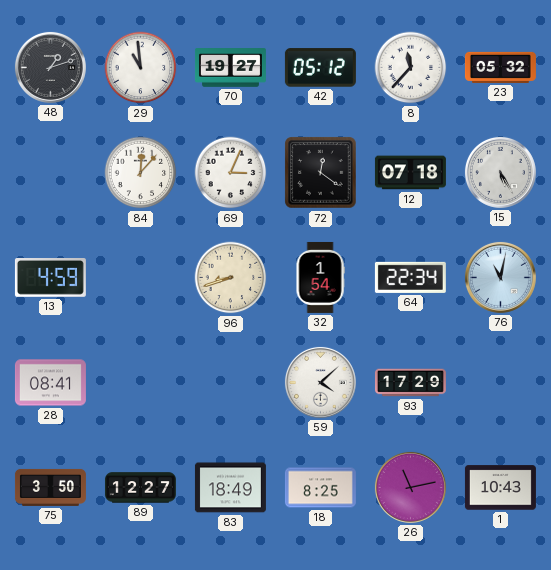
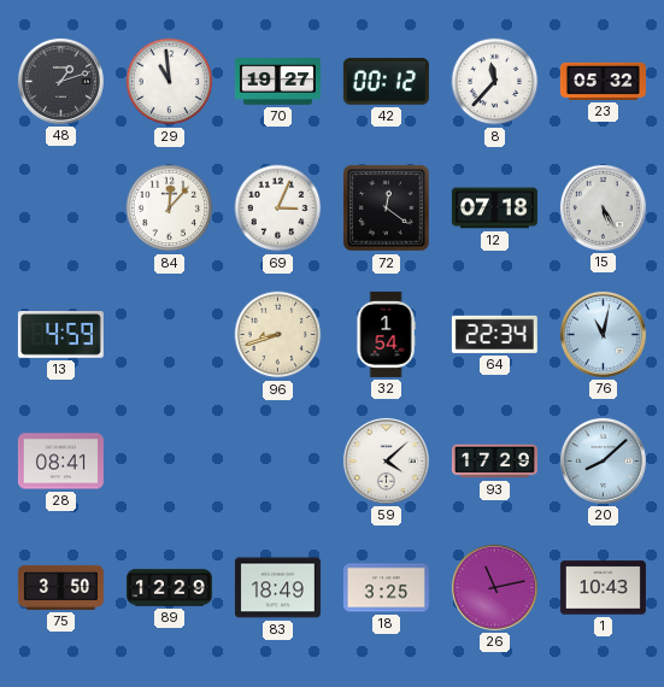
42: 05:12 -> 00:12
20: none -> 8:08
89: 12:27 -> 12:29
18: 8:25 -> 3:25
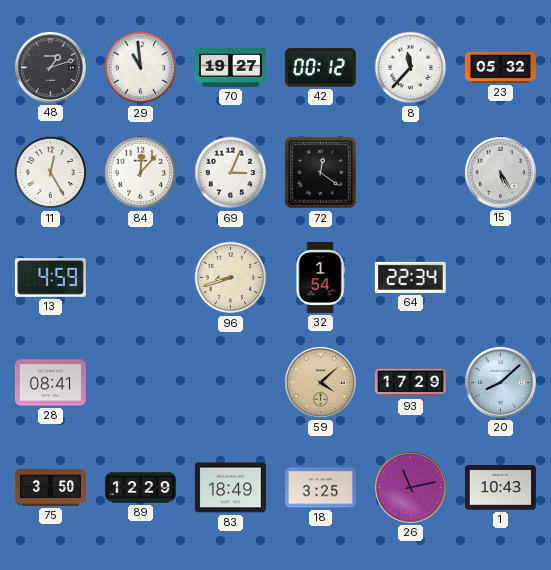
11: none -> 12:25
12: 07:18 -> none
76: 11:02 -> none
59 dial: white -> champagne
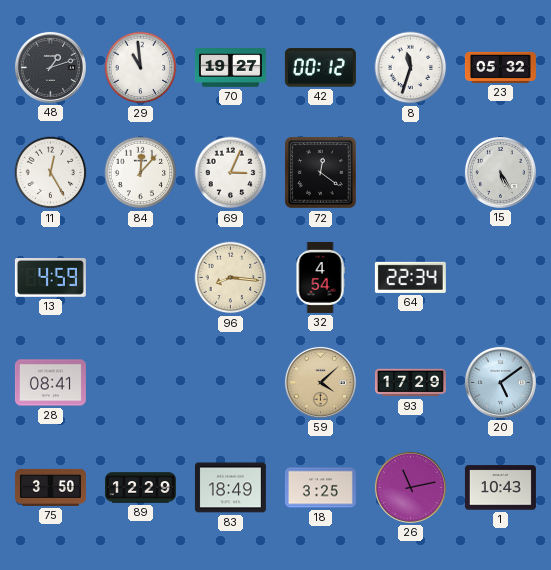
8: 11:37 -> 11:33
96: 8:42 -> 8:16
32: 1:54 -> 4:54
20: 8:08 -> 5:09
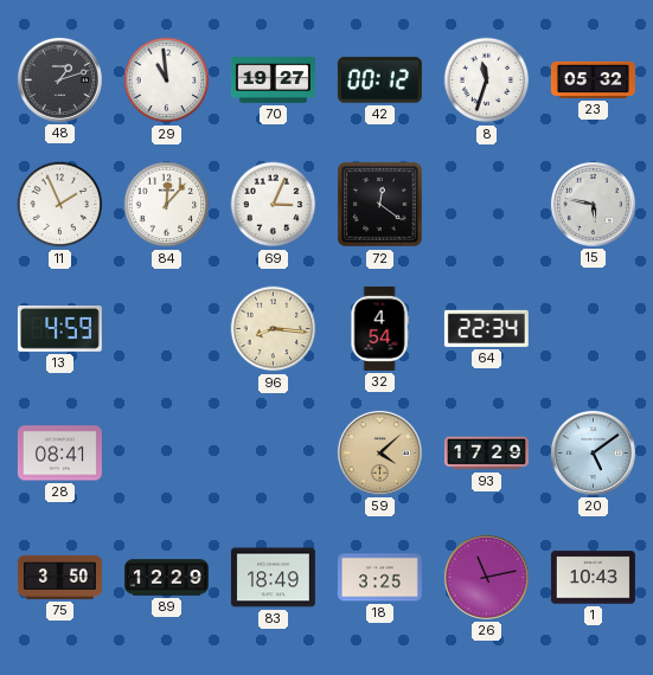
11: 12:25 -> 1:56
15: 5:25 -> 5:47
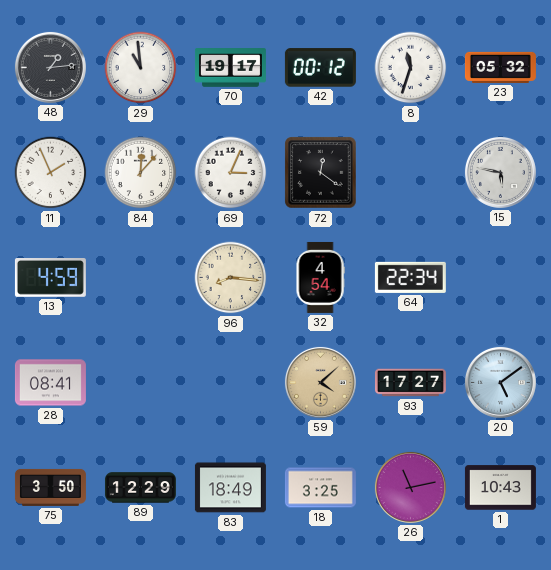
48: 1:12 -> 1:14
70: 19:27 -> 19:17
93: 17:29 -> 17:27
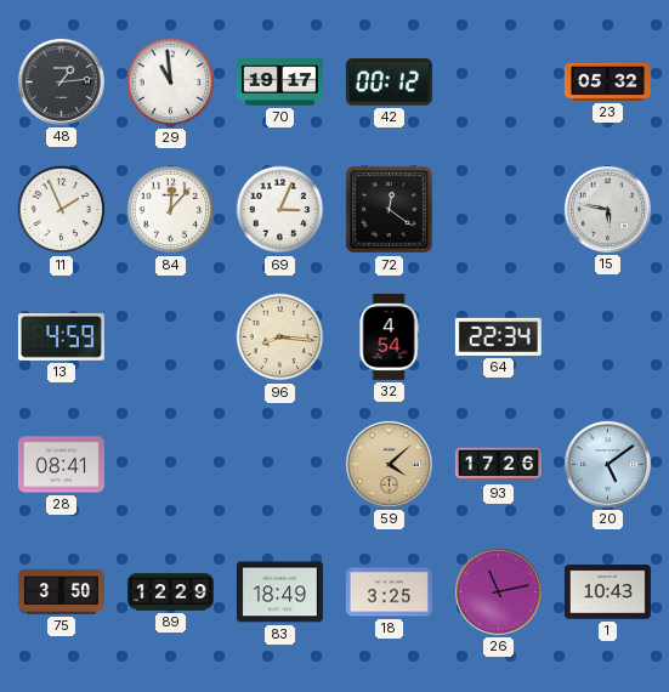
8: 11:33 -> none
93: 17:27 -> 17:26
